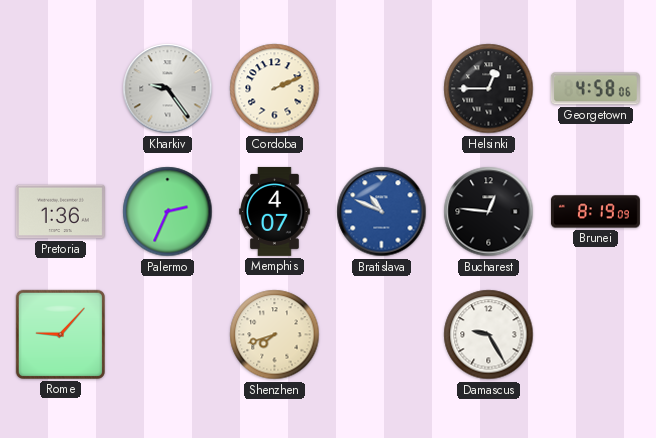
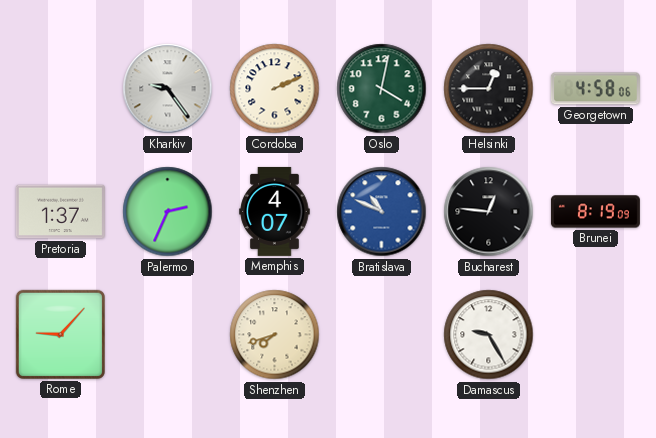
Oslo: none -> 4:02
Pretoria: 1:36 -> 1:37
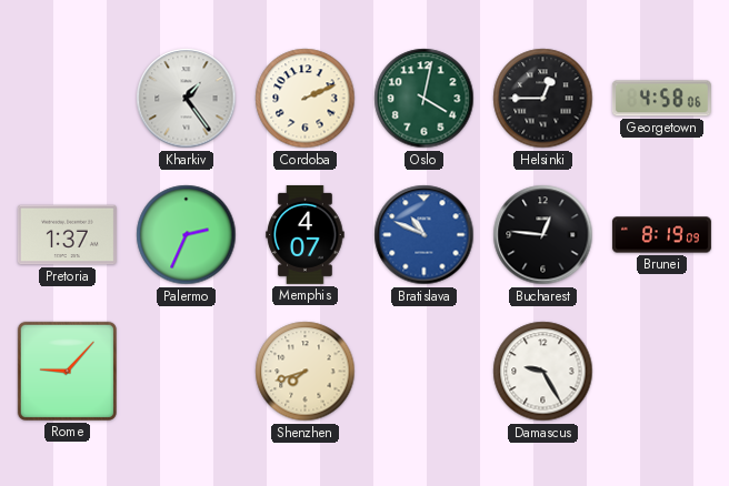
Kharkiv: 9:24 -> 1:24
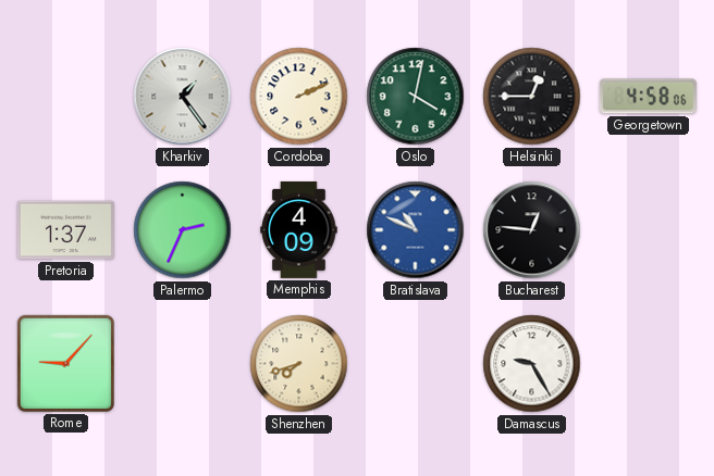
Memphis: 4:07 -> 4:09
Brunei: 8:19 -> none
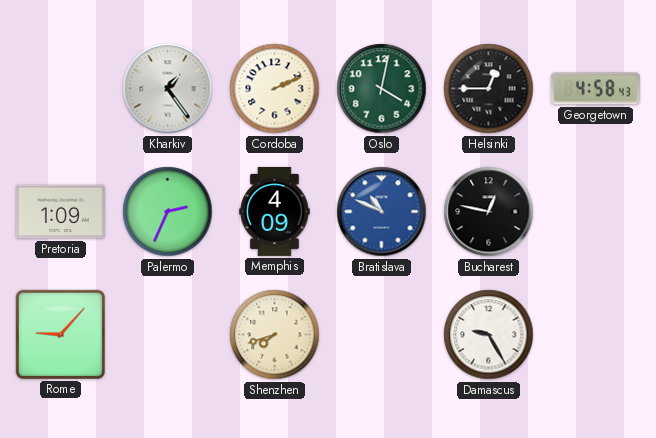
Georgetown: 4:58:06 -> 4:58:43
Pretoria: 1:37 -> 1:09
Bucharest: 12:46 -> 12:47
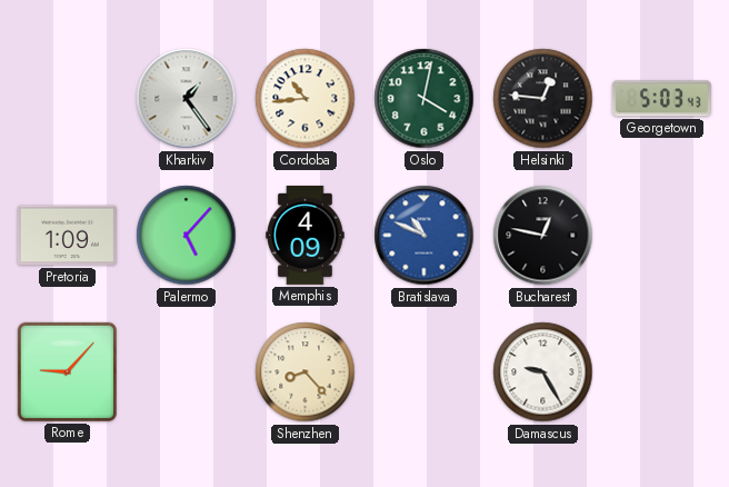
Cordoba: 2:11 -> 10:44
Helsinki: 12:45 -> 12:46
Georgetown: 4:58 -> 5:03
Palermo: 2:34 -> 5:07
Shenzhen: 7:42 -> 8:23
